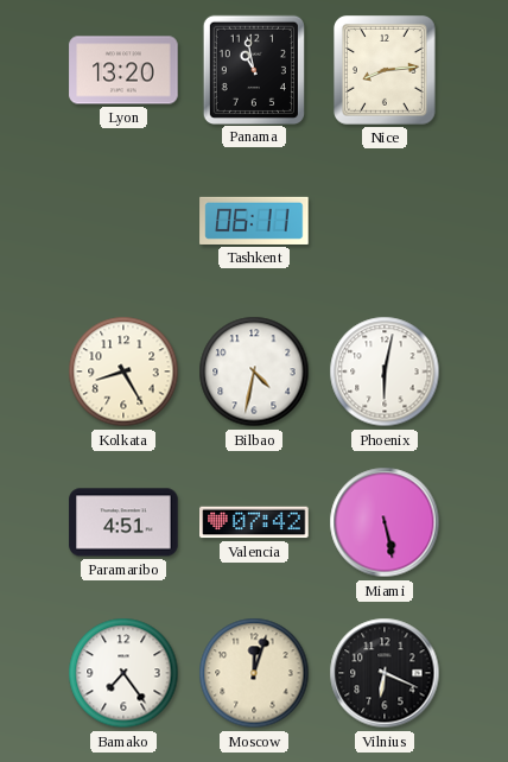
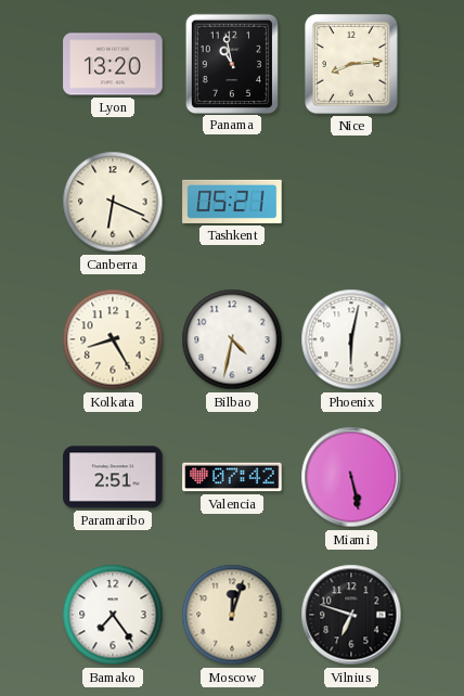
Canberra: none -> 6:19
Tashkent: 06:11 -> 05:21
Paramaribo: 4:51 -> 2:51
Vilnius: 6:19 -> 6:48
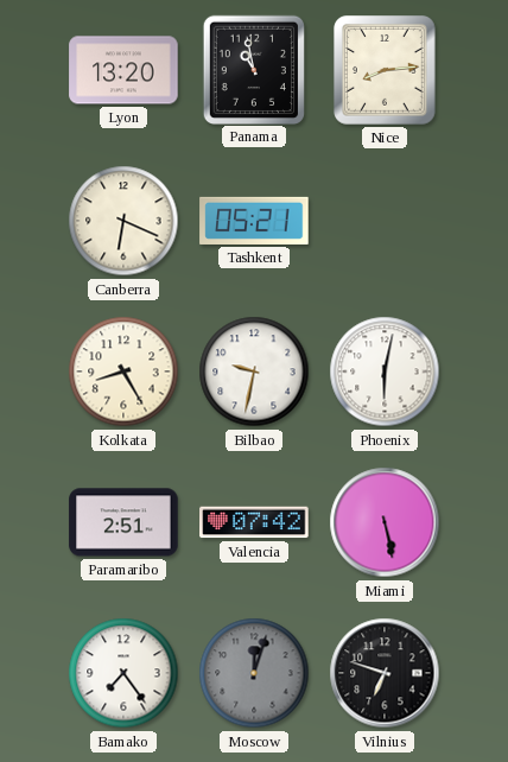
Bilbao: 4:32 -> 9:32
Moscow dial: cream -> grey
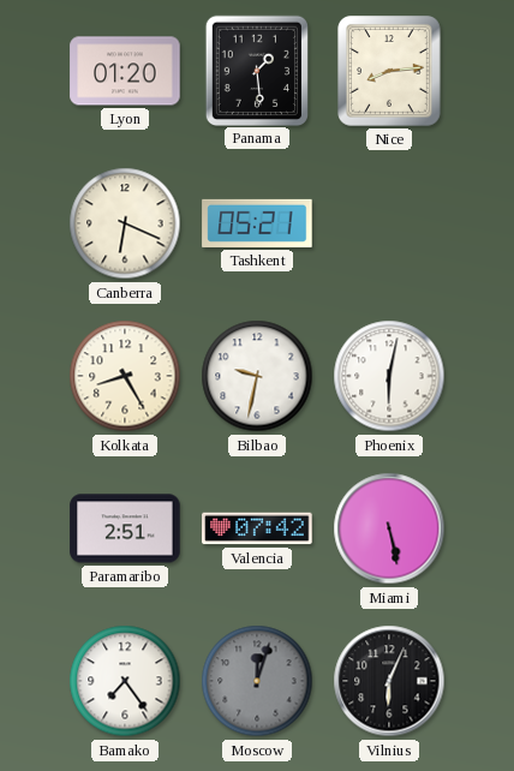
Lyon: 13:20 -> 01:20
Panama: 10:58 -> 1:29
Vilnius: 6:48 -> 6:04
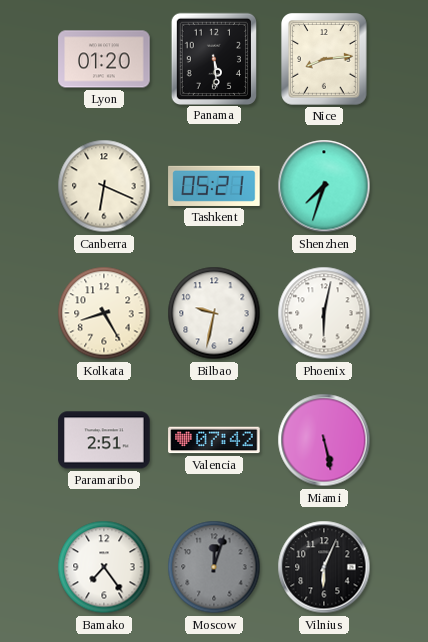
Panama: 1:29 -> 5:29
Shenzhen: none -> 7:33
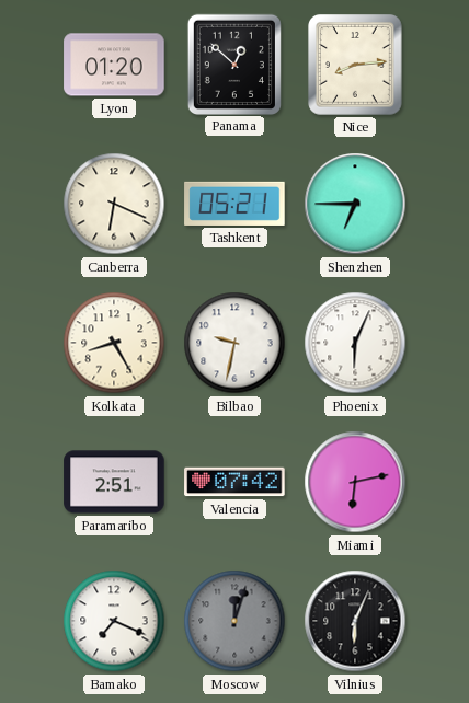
Panama: 5:29 -> 12:52
Shenzhen: 7:33 -> 6:45
Phoenix: 6:02 -> 6:04
Miami: 5:28 -> 6:13
Bamako: 7:24 -> 7:19
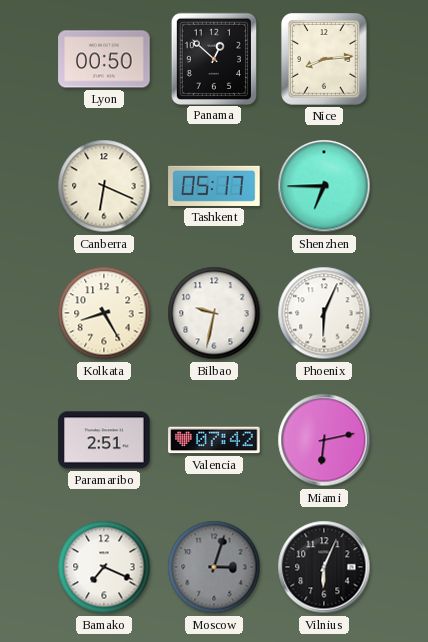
Lyon: 01:20 -> 00:50
Tashkent: 05:21 -> 05:17
Moscow: 12:03 -> 3:03
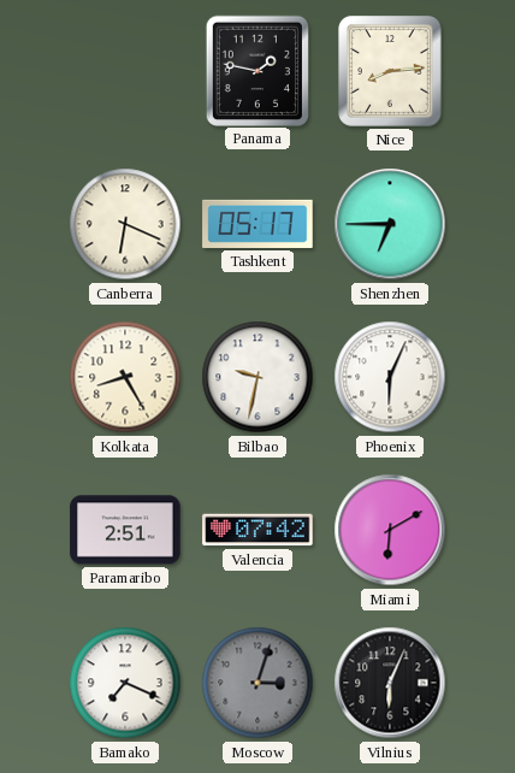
Lyon: 00:50 -> none
Panama: 12:52 -> 1:47
Miami: 6:13 -> 6:10
